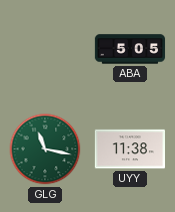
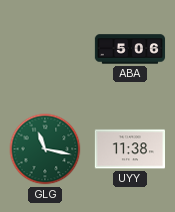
ABA: 5:05 -> 5:06
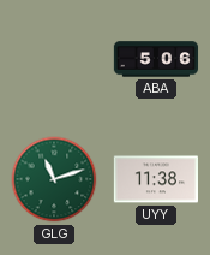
GLG: 11:17 -> 11:12
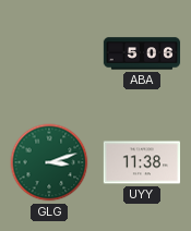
GLG: 11:12 -> 3:12
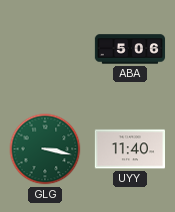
GLG: 3:12 -> 3:17
UYY: 11:38 -> 11:40
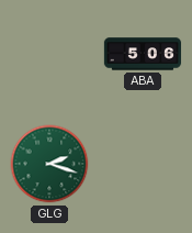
GLG: 3:17 -> 2:18
UYY: 11:40 -> none
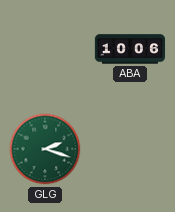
ABA: 5:06 -> 10:06
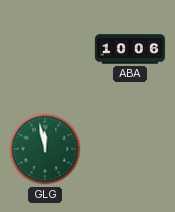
GLG: 2:18 -> 11:58
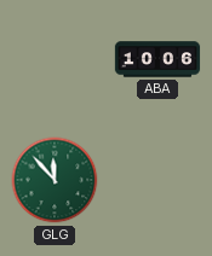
GLG: 11:58 -> 11:53
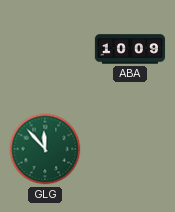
ABA: 10:06 -> 10:09
